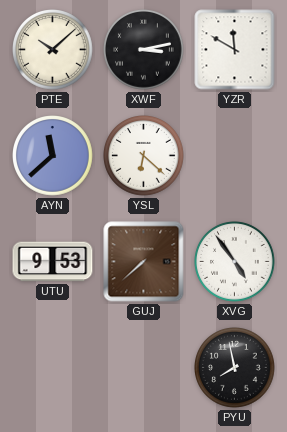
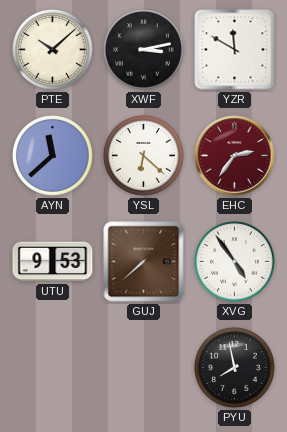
EHC: none -> 2:36
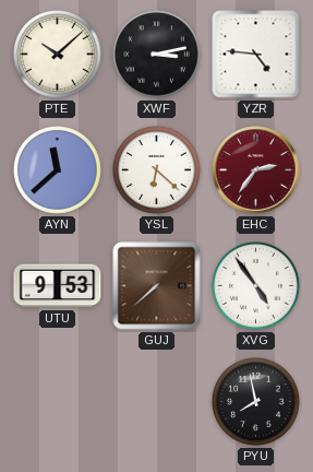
YZR: 11:50 -> 4:46
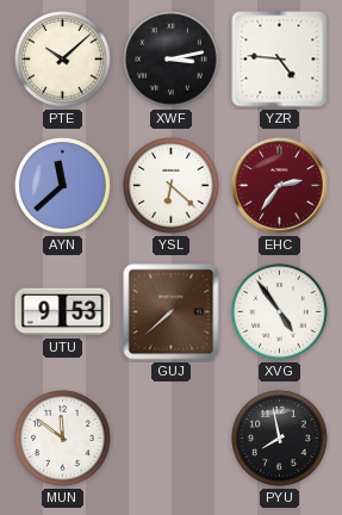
MUN: none -> 11:51
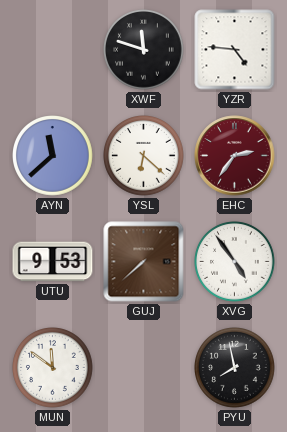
PTE: 10:08 -> none
XWF: 3:13 -> 11:48
